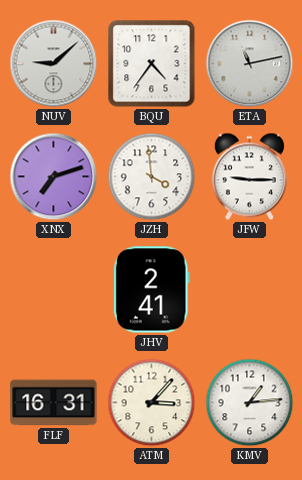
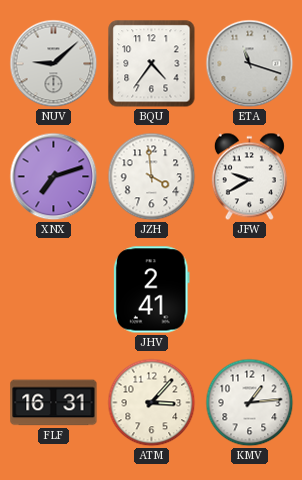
ETA: 11:13 -> 11:18
JFW: 9:15 -> 9:40
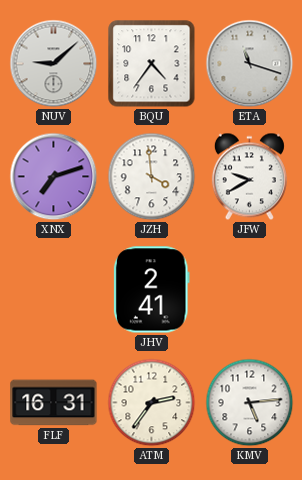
ATM: 3:07 -> 2:36
KMV: 1:14 -> 5:14
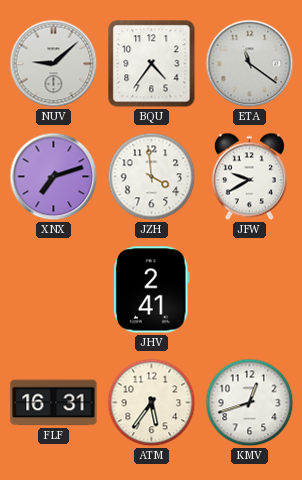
ETA: 11:18 -> 11:21
ATM: 2:36 -> 5:36
KMV: 5:14 -> 12:42
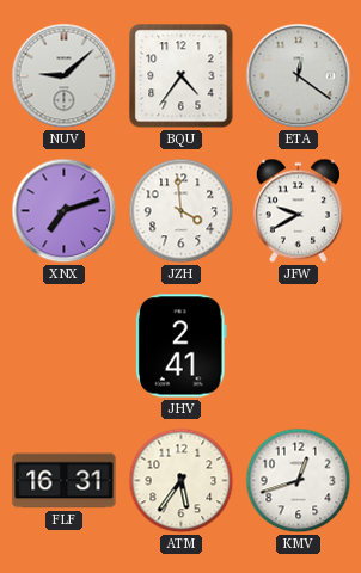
ETA: 11:21 -> 12:21
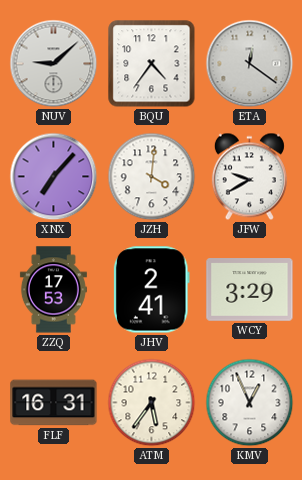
XNX: 7:12 -> 7:07
JZH: 3:59 -> 4:01
ZZQ: none -> 17:53
WCY: none -> 3:29
KMV: 12:42 -> 12:56
